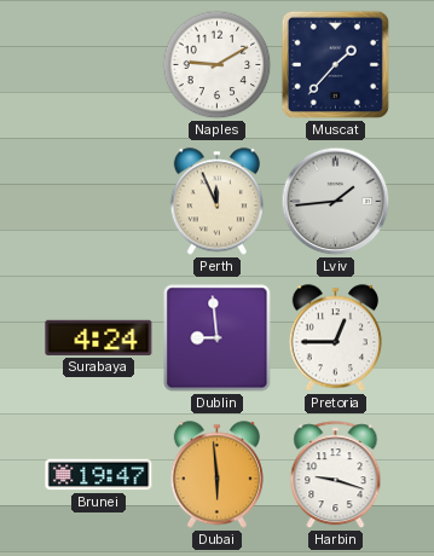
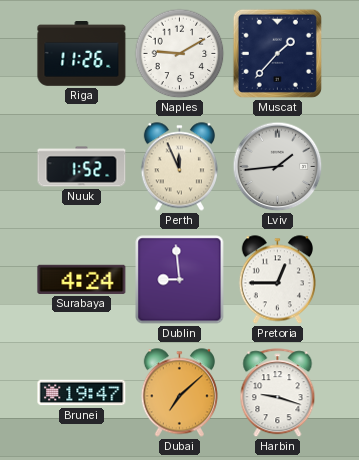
Riga: none -> 11:26
Nuuk: none -> 1:52
Dubai: 5:59 -> 7:08
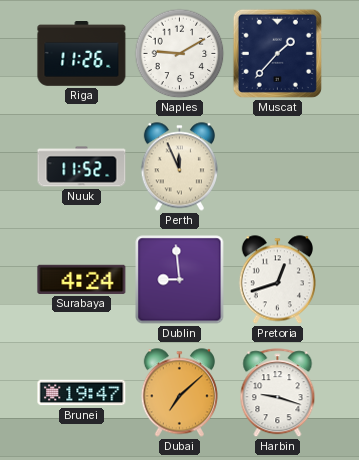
Nuuk: 1:52 -> 11:52
Lviv: 1:44 -> none
Pretoria: 12:45 -> 12:42
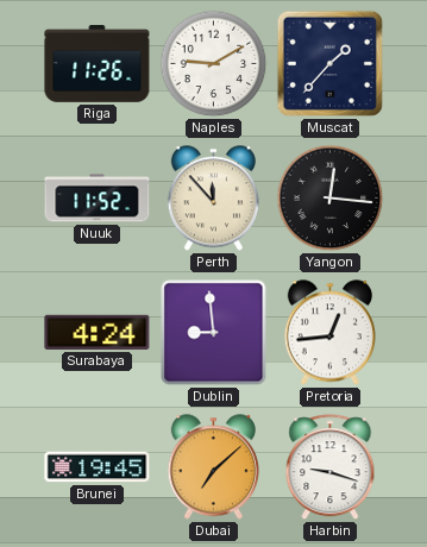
Perth: 11:56 -> 11:53
Yangon: none -> 12:16
Pretoria: 12:42 -> 12:44
Brunei: 19:47 -> 19:45
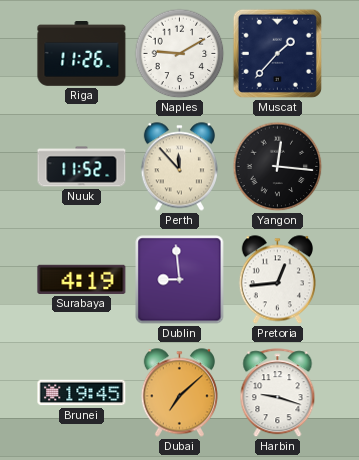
Surabaya: 4:24 -> 4:19
